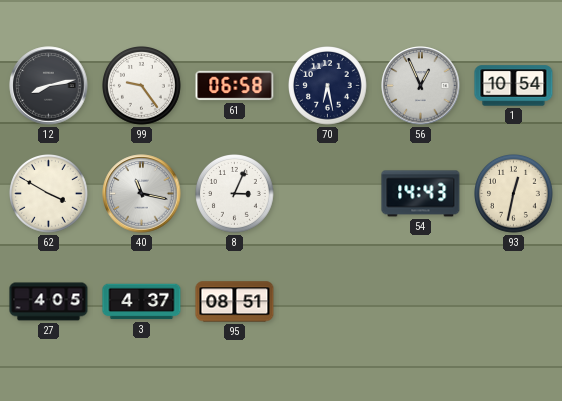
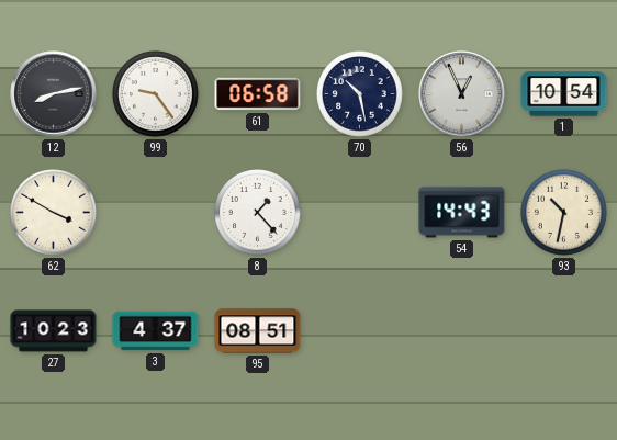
70: 6:28 -> 10:28
40: 11:17 -> none
8: 3:04 -> 1:23
93: 12:32 -> 10:32
27: 4:05 -> 10:23
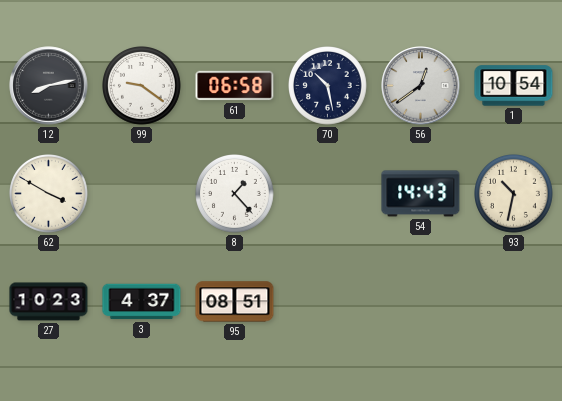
99: 9:24 -> 9:21
56: 12:56 -> 12:39
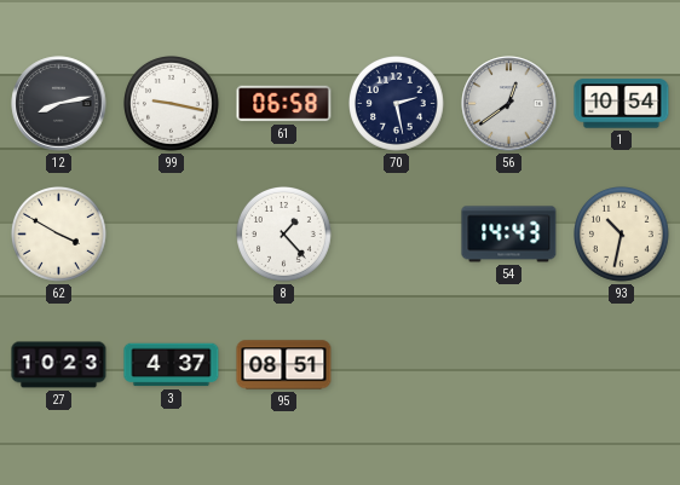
99: 9:21 -> 9:17
70: 10:28 -> 2:28
